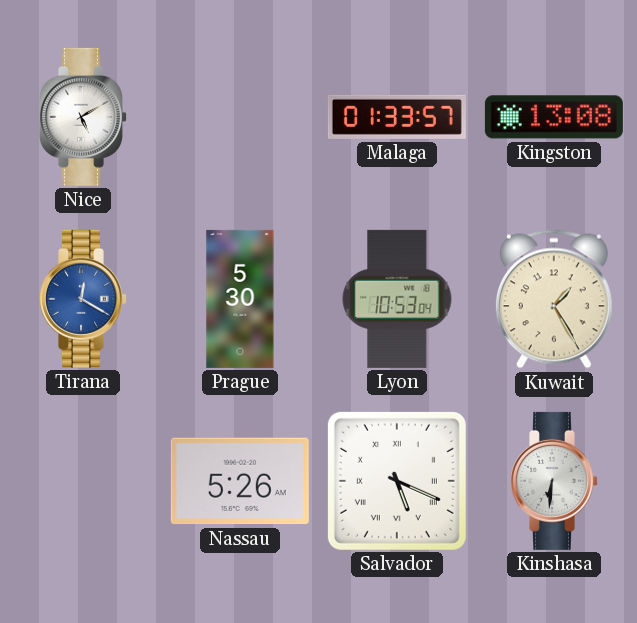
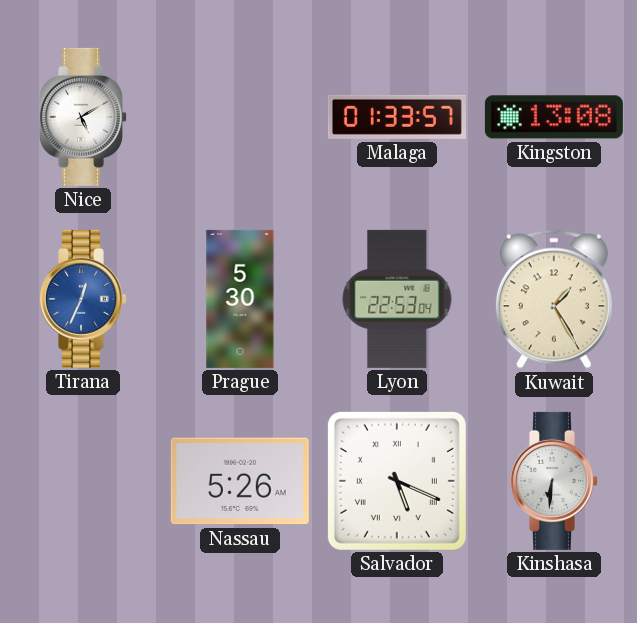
Tirana: 12:20 -> 12:34
Lyon: 10:53 -> 22:53
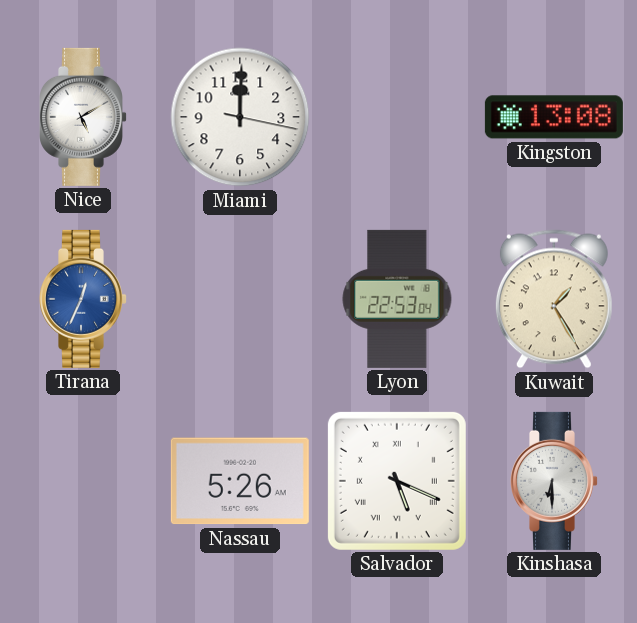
Miami: none -> 12:00
Malaga: 01:33 -> none
Prague: 5:30 -> none
Kinshasa: 6:31 -> 6:30
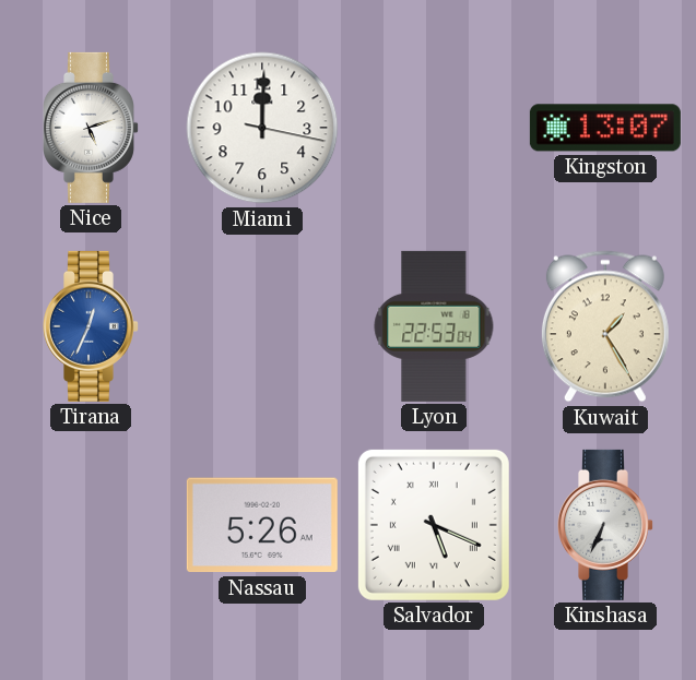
Nice: 5:10 -> 5:12
Kingston: 13:08 -> 13:07
Kinshasa: 6:30 -> 6:34
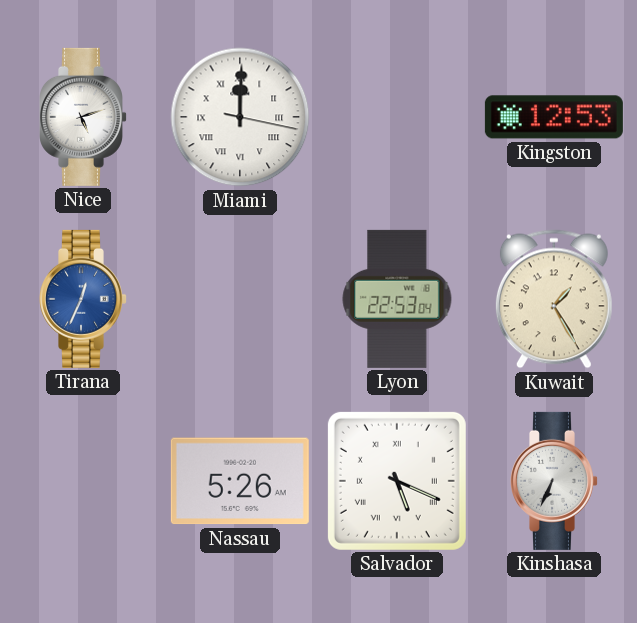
Miami numerals: Arabic -> Roman
Kingston: 13:07 -> 12:53
